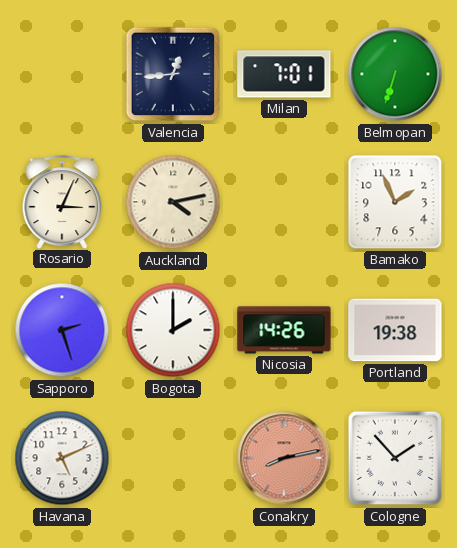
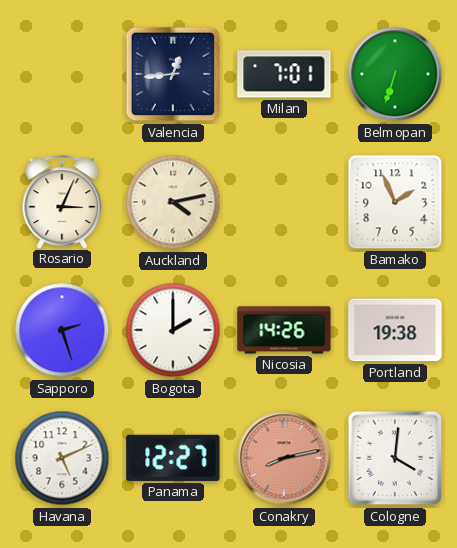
Panama: none -> 12:27
Cologne: 1:53 -> 4:01
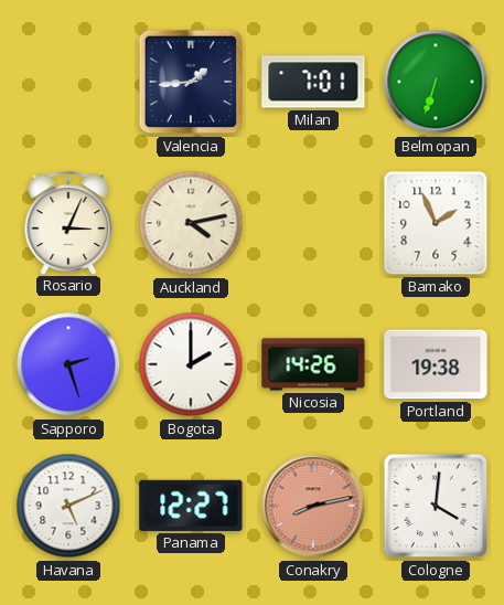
Valencia: 12:44 -> 1:44
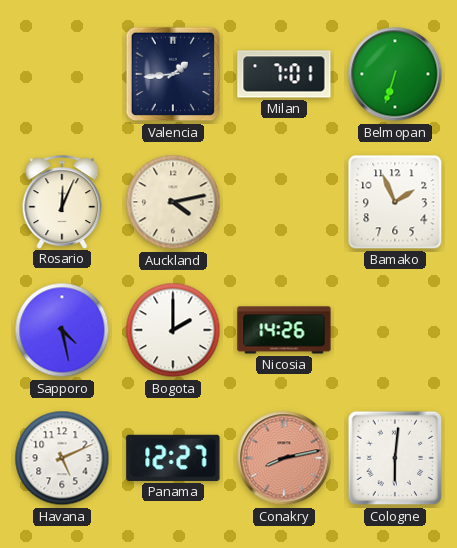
Rosario: 3:04 -> 12:04
Sapporo: 2:27 -> 4:28
Portland: 19:38 -> none
Cologne: 4:01 -> 6:01
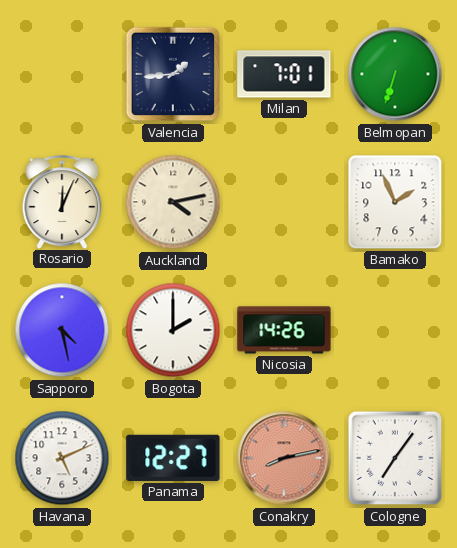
Cologne: 6:01 -> 7:06
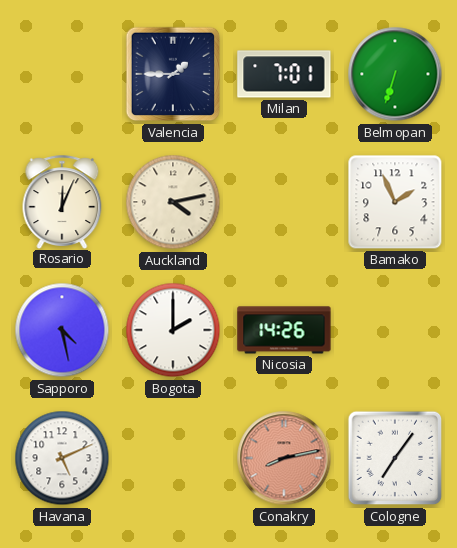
Valencia: 1:44 -> 1:45
Panama: 12:27 -> none
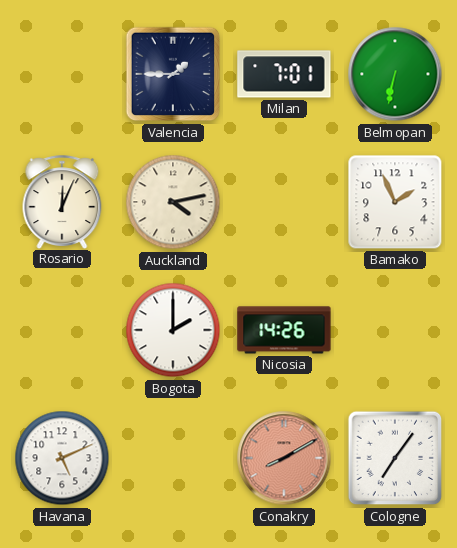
Belmopan: 6:33 -> 6:32
Sapporo: 4:28 -> none
Conakry: 8:13 -> 8:10
